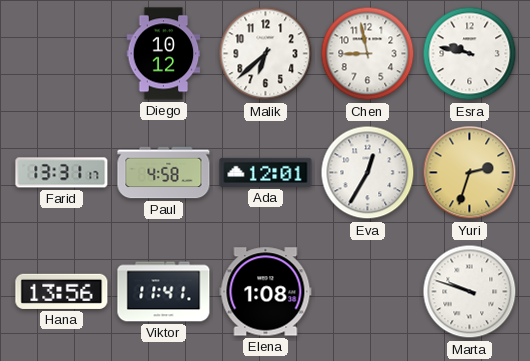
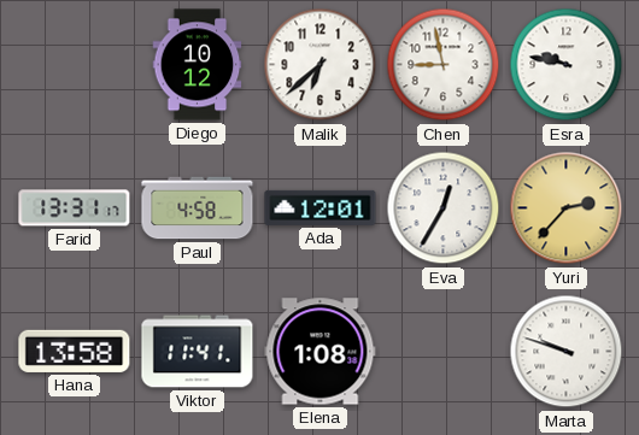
Yuri: 2:33 -> 2:37
Hana: 13:56 -> 13:58
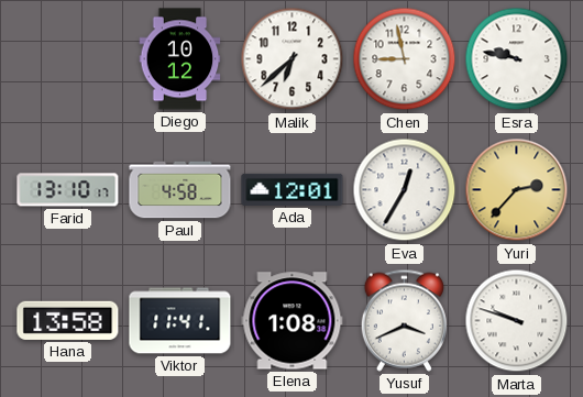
Farid: 13:31 -> 13:10
Yusuf: none -> 3:41
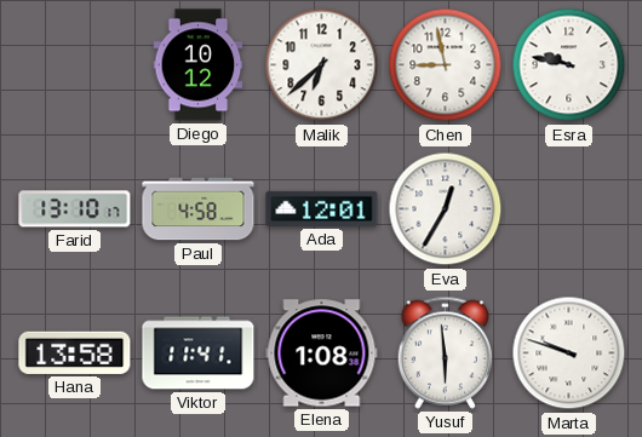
Yuri: 2:37 -> none
Yusuf: 3:41 -> 5:59
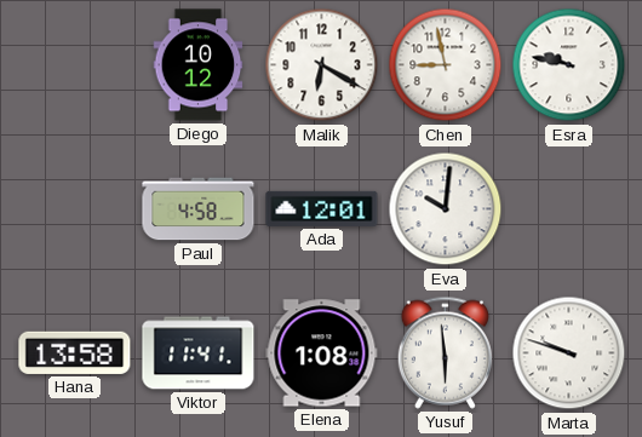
Malik: 6:38 -> 6:20
Farid: 13:10 -> none
Eva: 12:35 -> 10:01
